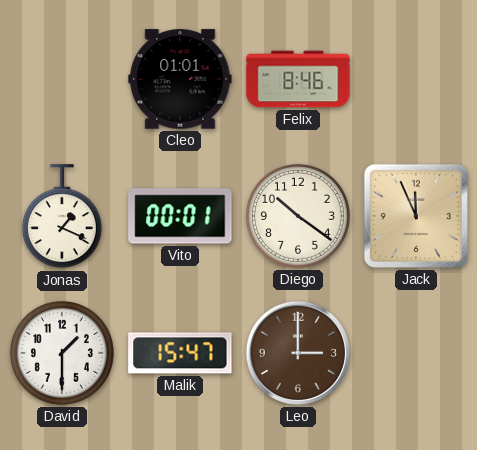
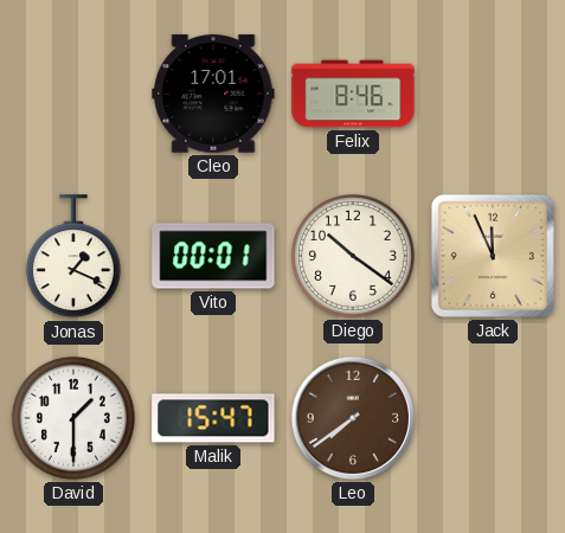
Cleo: 01:01 -> 17:01
Leo: 3:00 -> 7:39
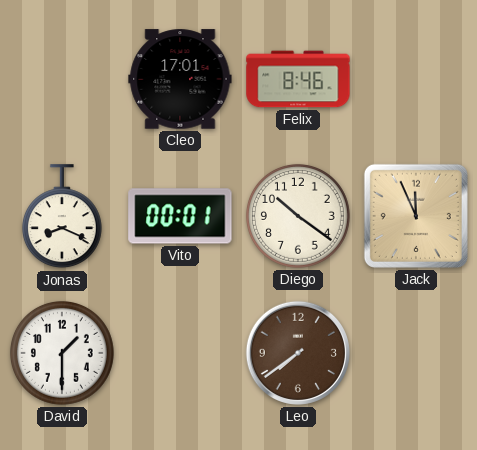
Jonas: 1:19 -> 8:19
Malik: 15:47 -> none
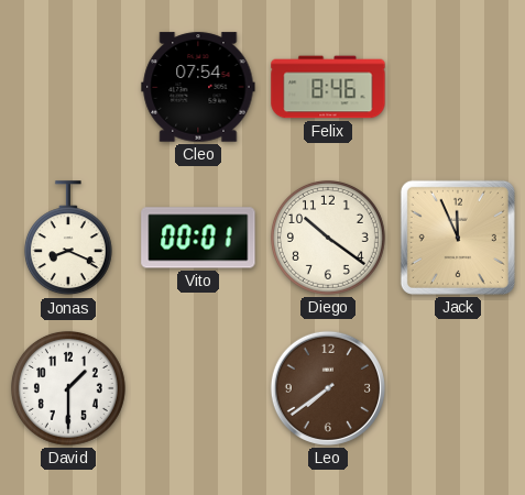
Cleo: 17:01 -> 07:54
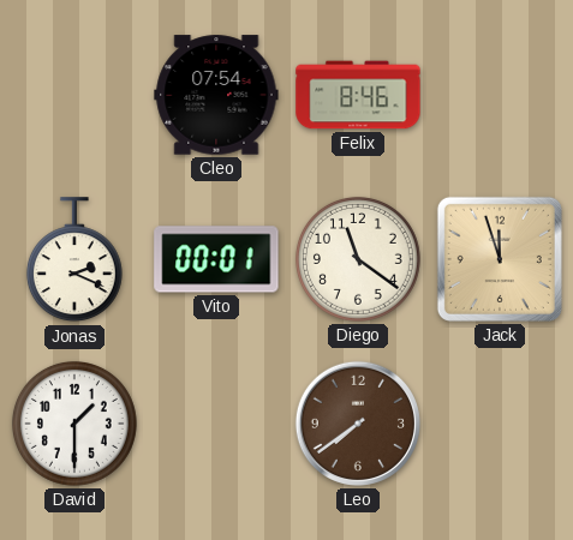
Jonas: 8:19 -> 2:19
Diego: 10:21 -> 11:21
Jack: 11:56 -> 11:57
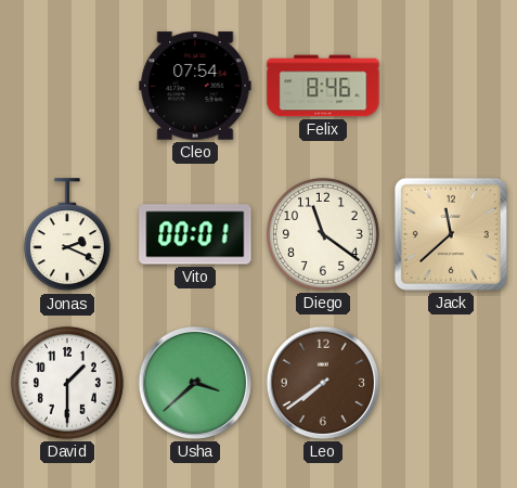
Jack: 11:57 -> 11:38
Usha: none -> 3:38
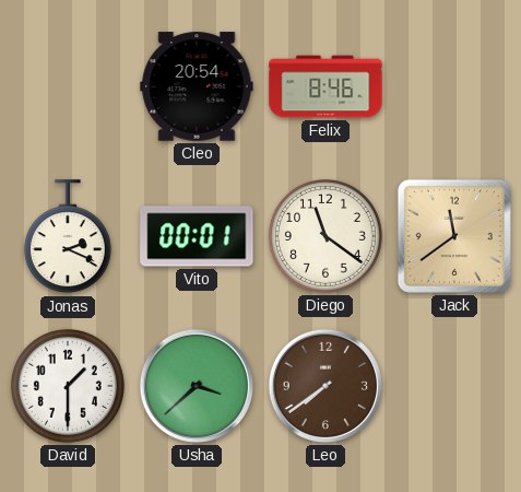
Cleo: 07:54 -> 20:54
Jack: 11:38 -> 11:39
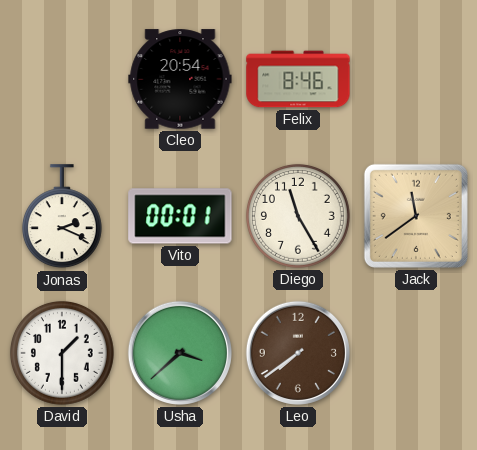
Diego: 11:21 -> 11:25
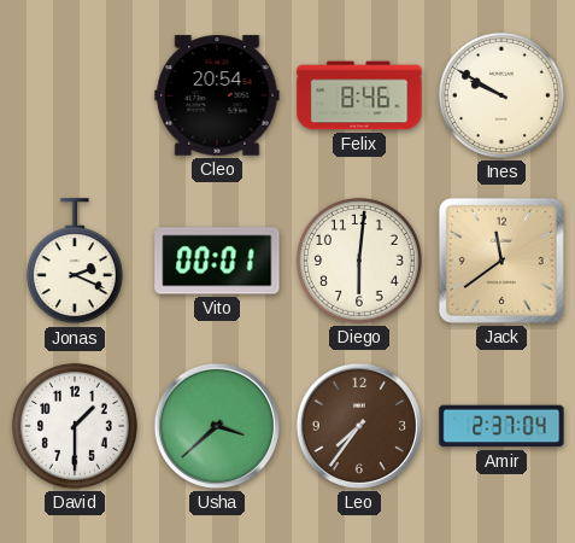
Ines: none -> 9:50
Diego: 11:25 -> 6:01
Leo: 7:39 -> 7:36
Amir: none -> 2:37
